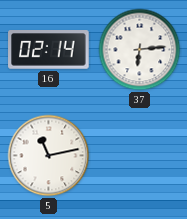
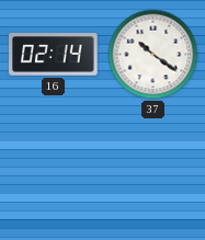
37: 6:14 -> 10:21
5: 11:13 -> none
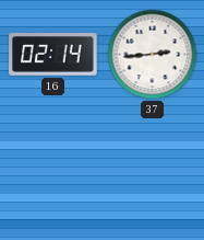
37: 10:21 -> 2:44
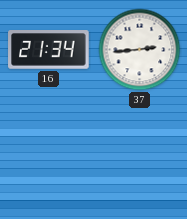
16: 02:14 -> 21:34
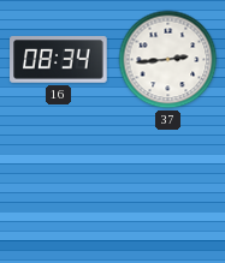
16: 21:34 -> 08:34
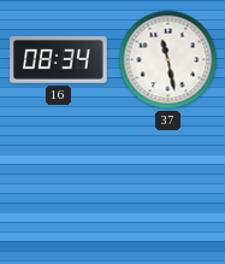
37: 2:44 -> 11:28
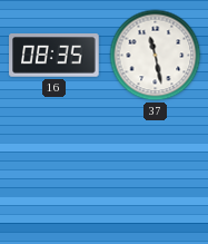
16: 08:34 -> 08:35
